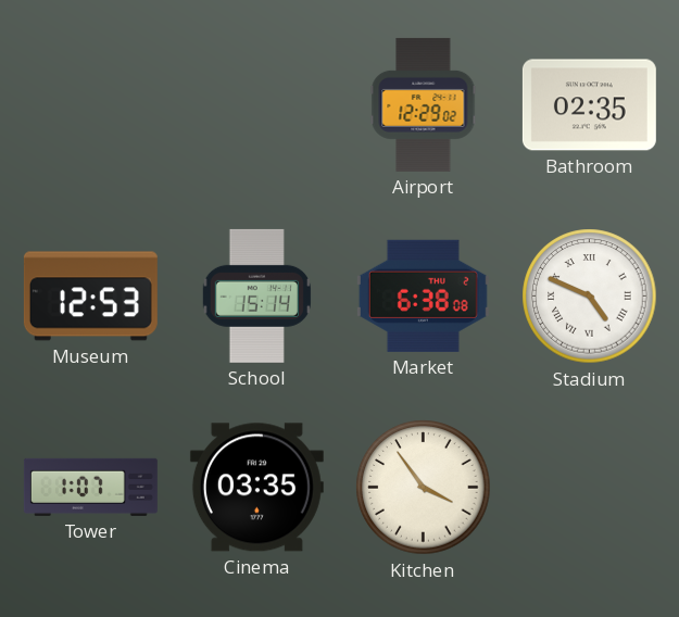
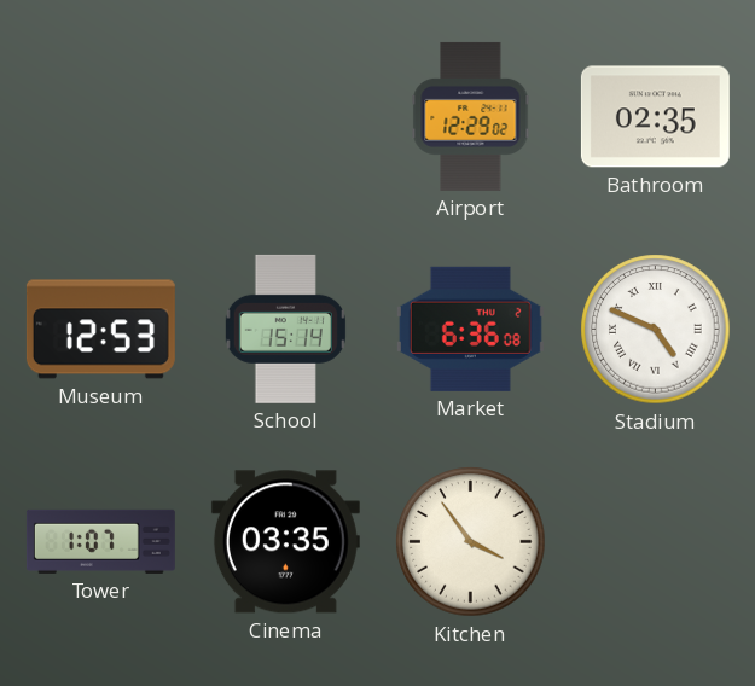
Market: 6:38 -> 6:36
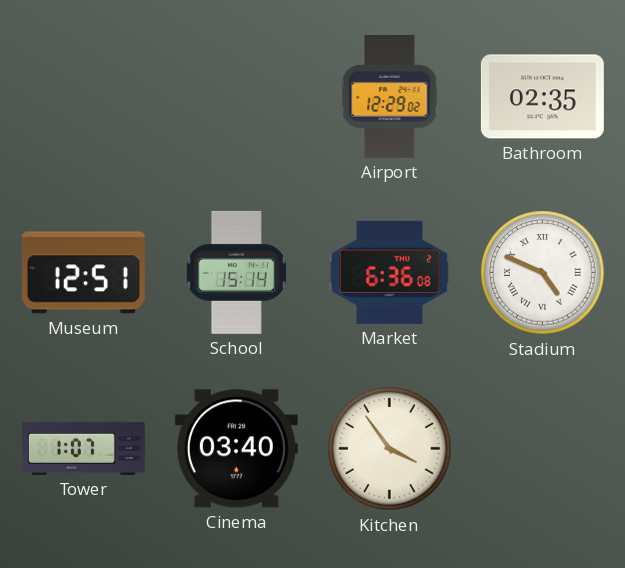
Museum: 12:53 -> 12:51
Cinema: 03:35 -> 03:40
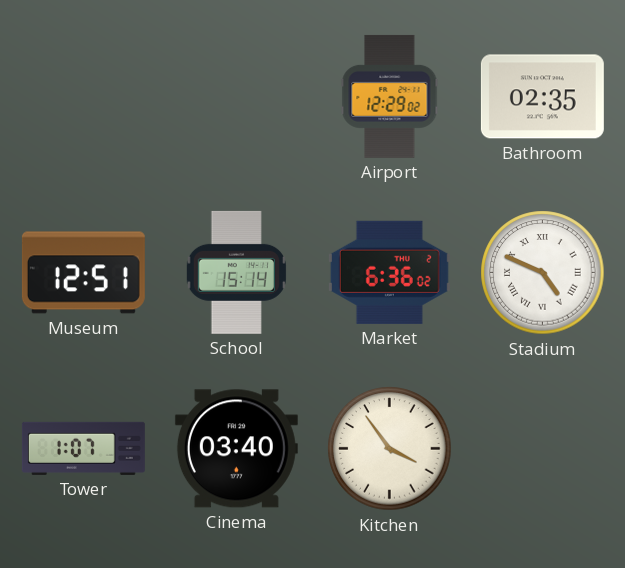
Market: 6:36:08 -> 6:36:02
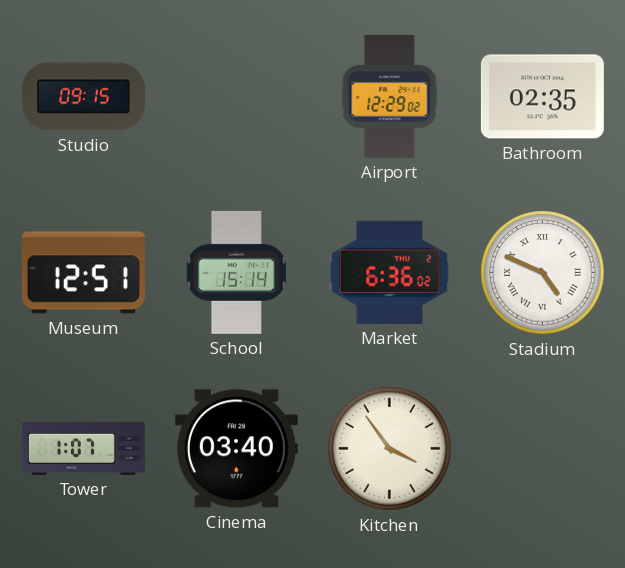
Studio: none -> 09:15
